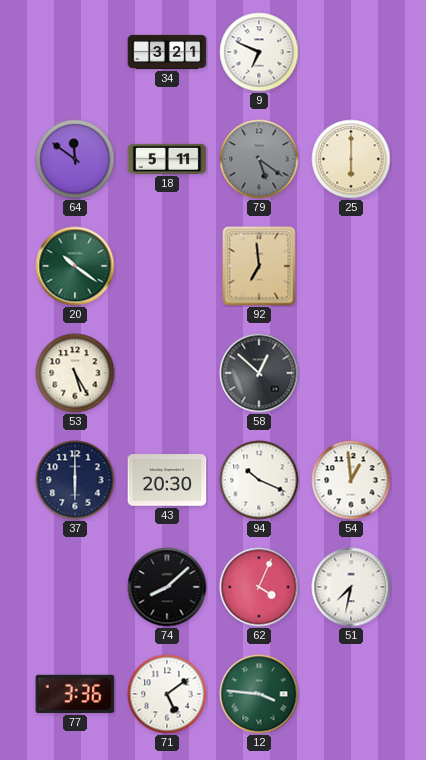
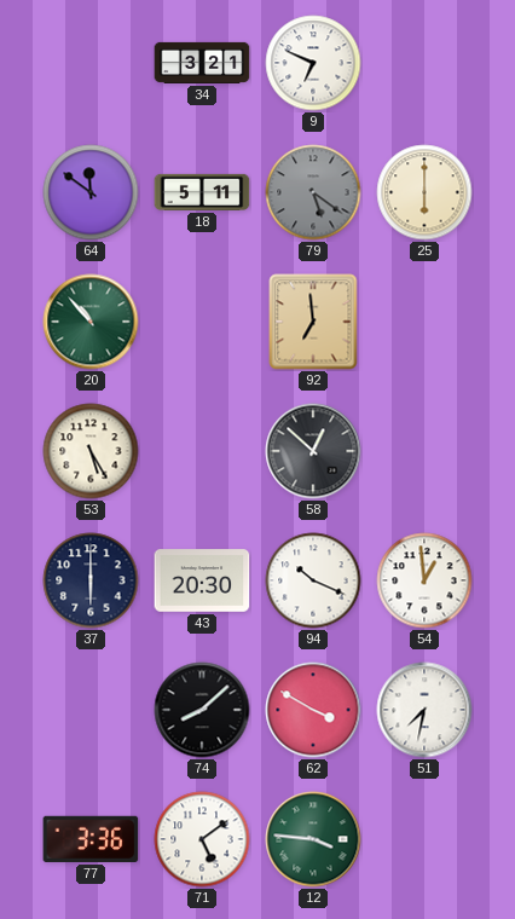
20: 10:21 -> 10:53
62: 4:04 -> 3:50
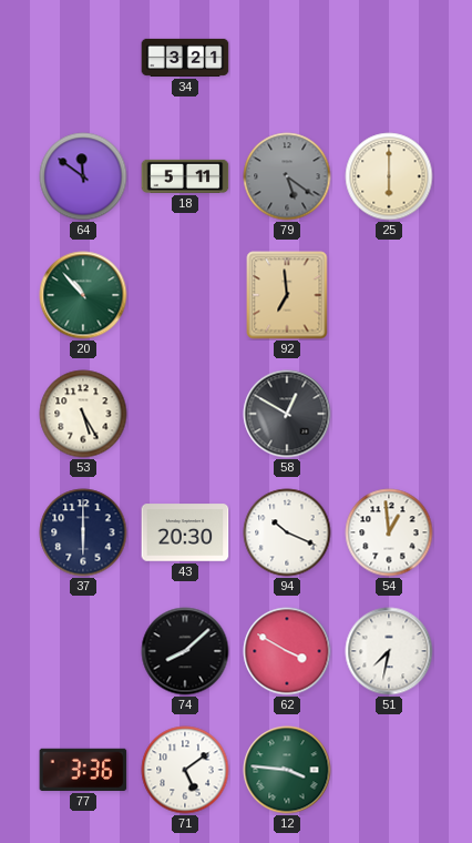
9: 6:49 -> none
58: 12:52 -> 12:50
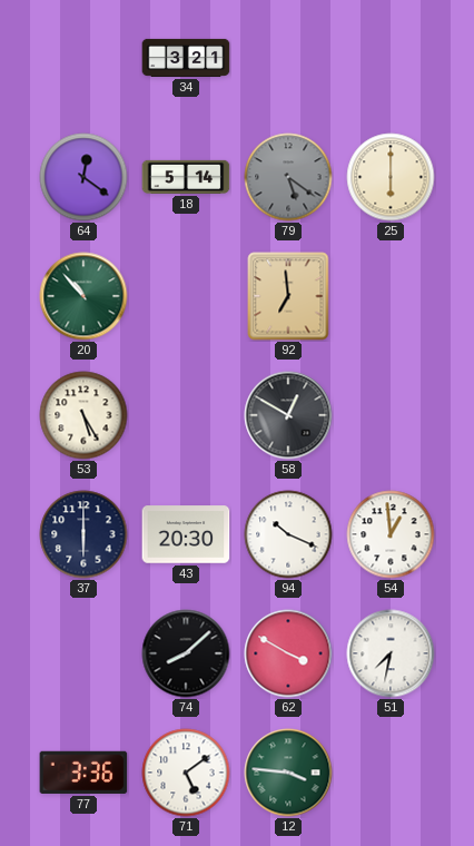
64: 11:51 -> 12:21
18: 5:11 -> 5:14
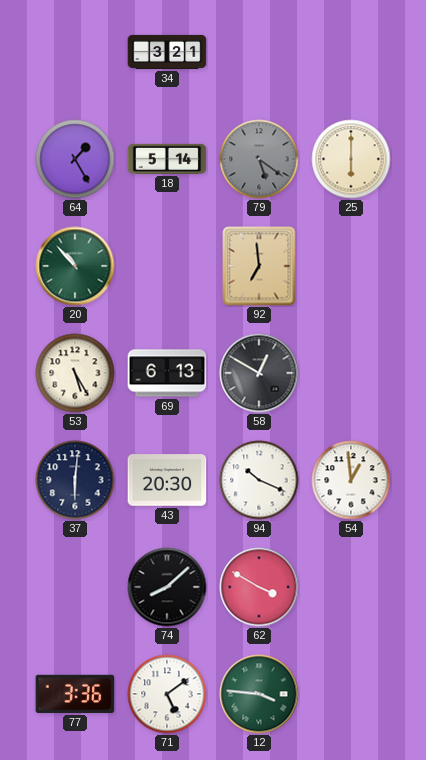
64: 12:21 -> 1:25
69: none -> 6:13
37: 6:00 -> 6:01
51: 7:32 -> none
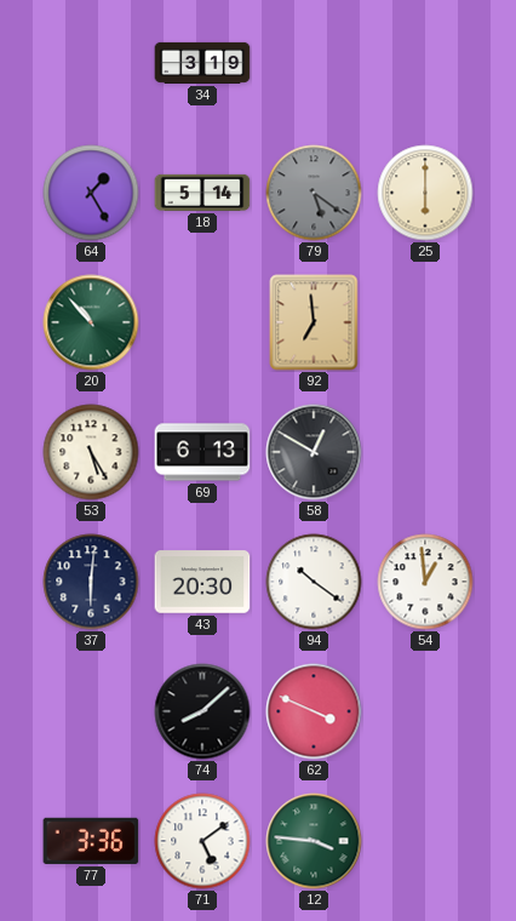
34: 3:21 -> 3:19
94: 10:19 -> 10:21
62: 3:50 -> 3:49
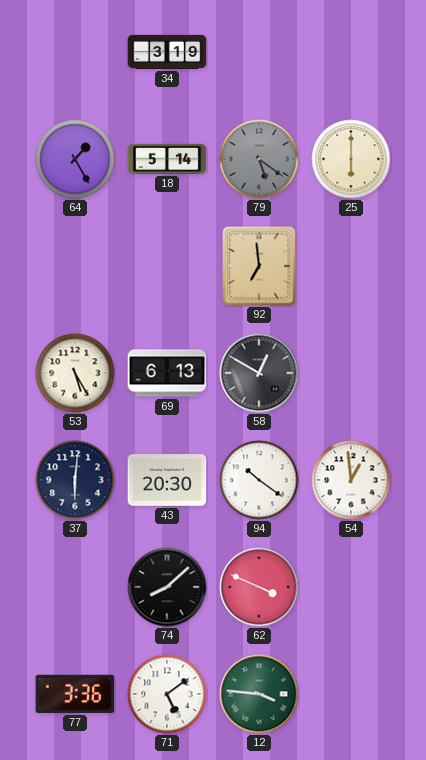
20: 10:53 -> none
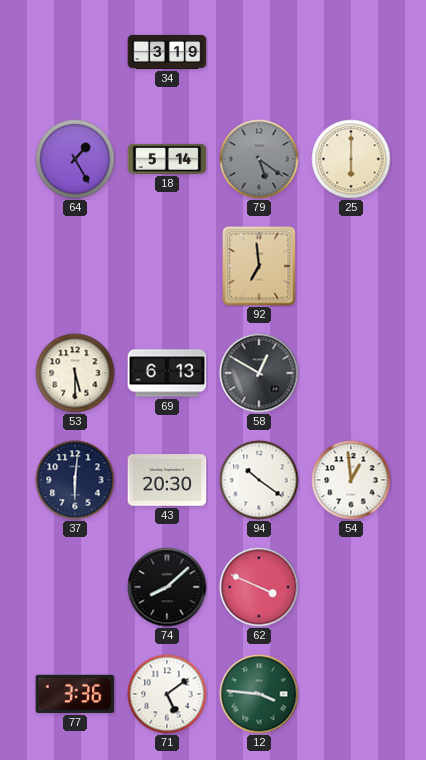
53: 5:25 -> 5:30
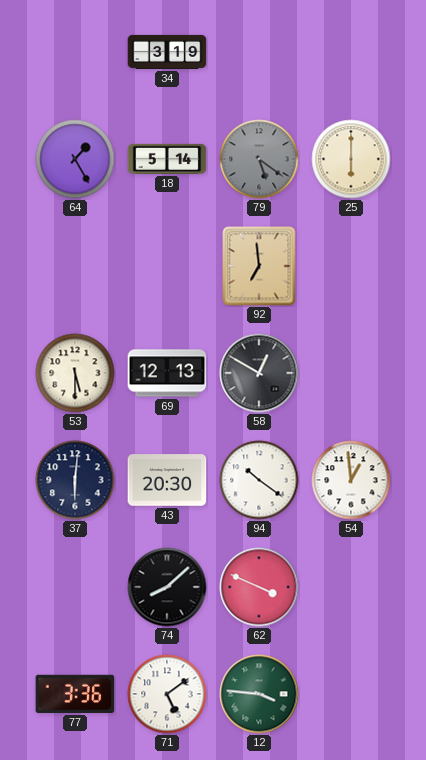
69: 6:13 -> 12:13
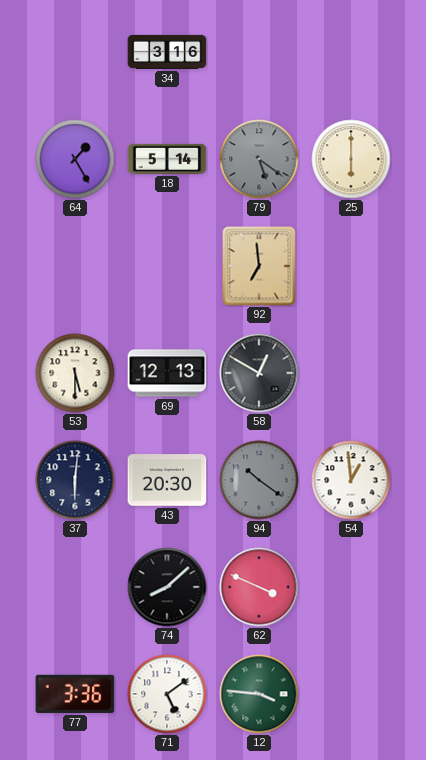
34: 3:19 -> 3:16
94 dial: white -> grey
